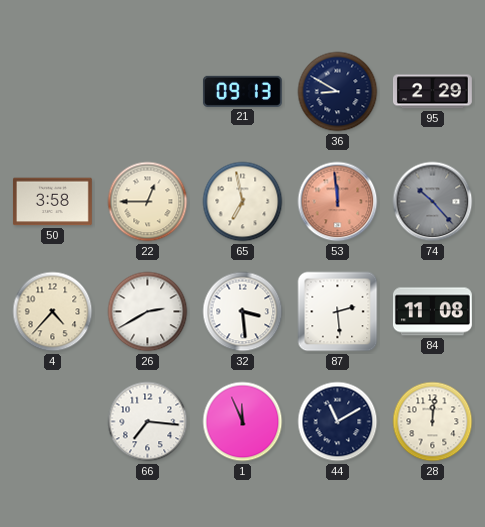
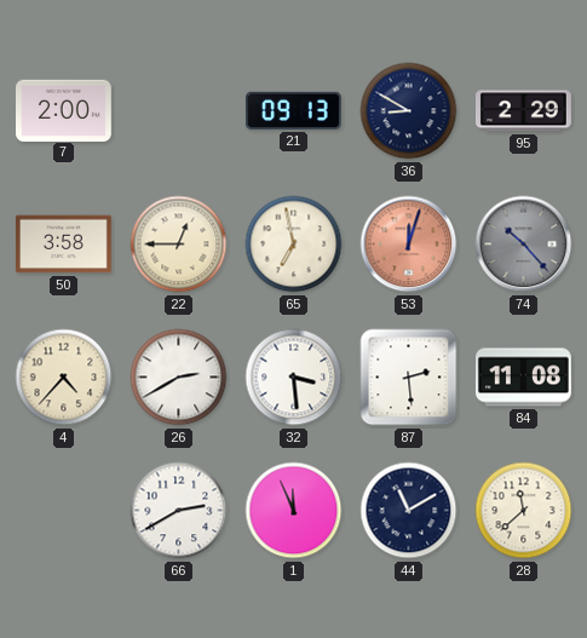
7: none -> 2:00
53: 11:59 -> 12:03
66: 7:16 -> 2:40
28: 12:01 -> 11:38
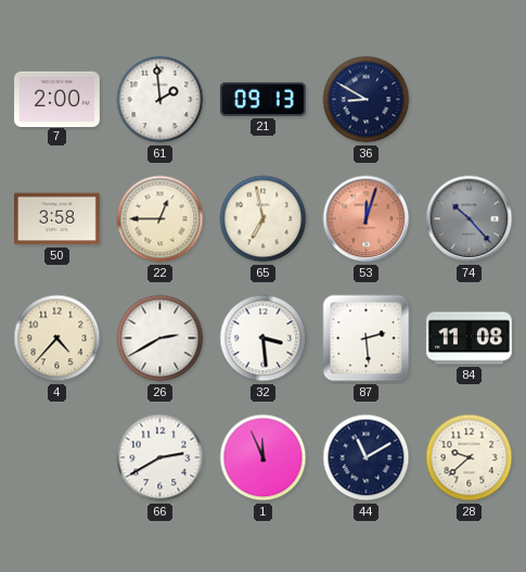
61: none -> 1:59
95: 2:29 -> none
28: 11:38 -> 9:38
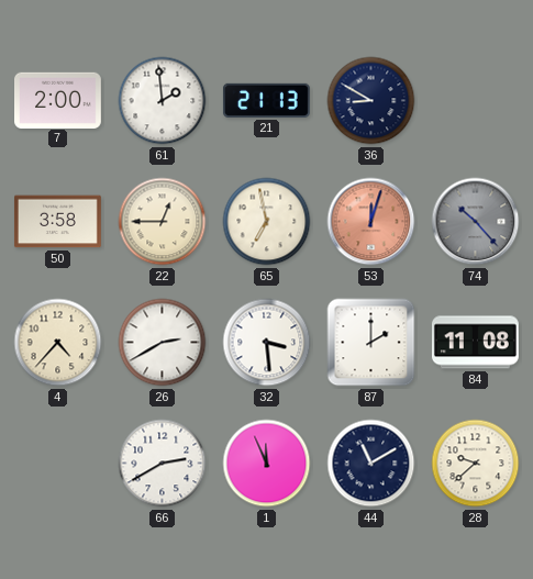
21: 09:13 -> 21:13
87: 2:29 -> 2:00
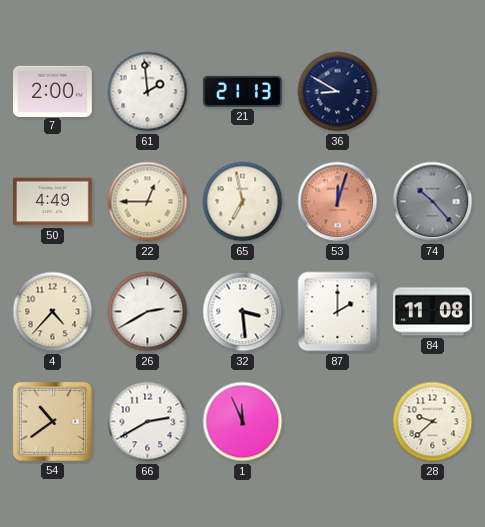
50: 3:58 -> 4:49
54: none -> 10:39
44: 11:10 -> none
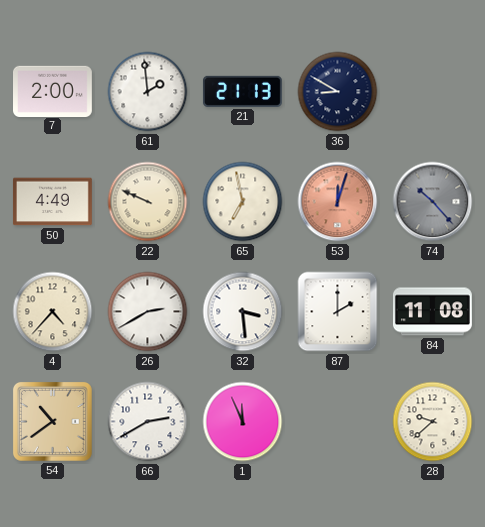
22: 12:45 -> 9:49
